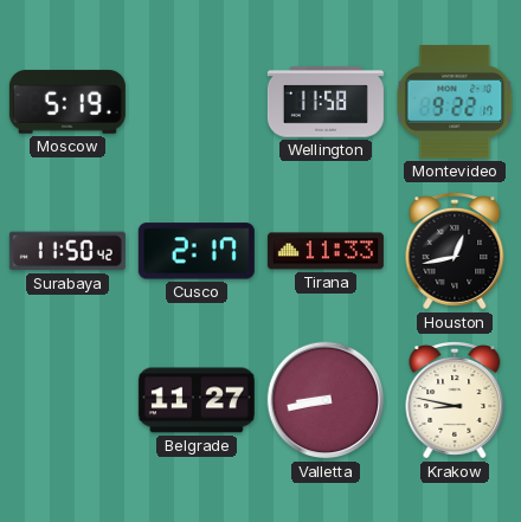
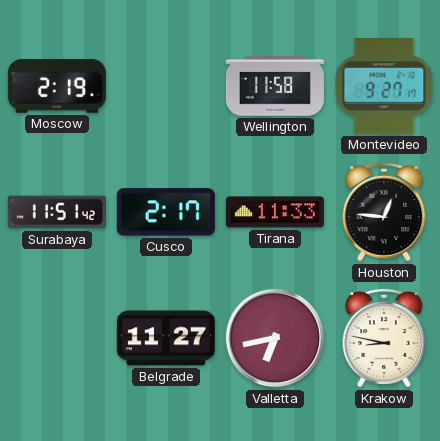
Moscow: 5:19 -> 2:19
Montevideo: 9:22 -> 9:27
Surabaya: 11:50 -> 11:51
Houston: 12:43 -> 12:46
Valletta: 8:43 -> 6:43
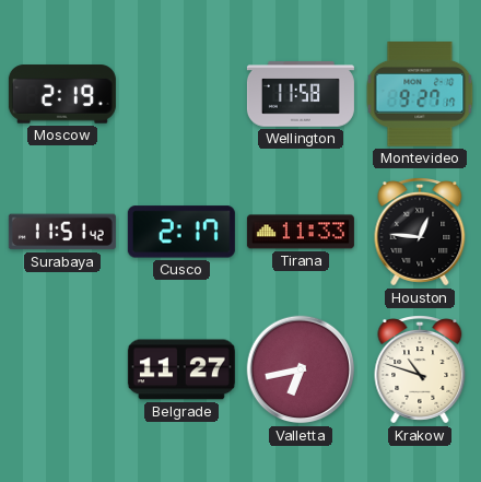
Krakow: 8:47 -> 10:48
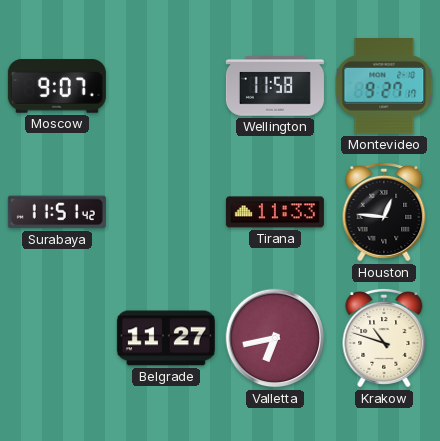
Moscow: 2:19 -> 9:07
Cusco: 2:17 -> none
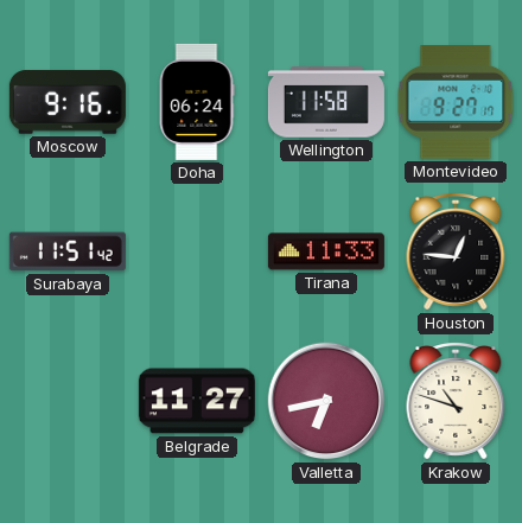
Moscow: 9:07 -> 9:16
Doha: none -> 06:24
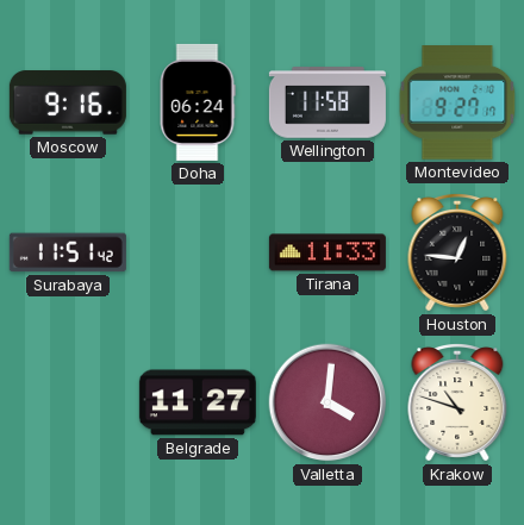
Valletta: 6:43 -> 4:01
